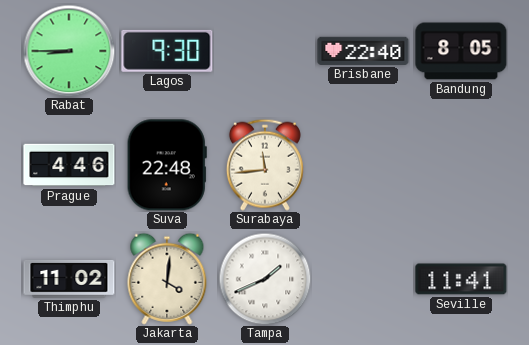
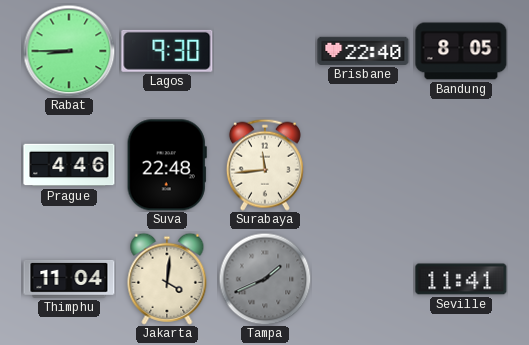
Thimphu: 11:02 -> 11:04
Tampa dial: white -> grey
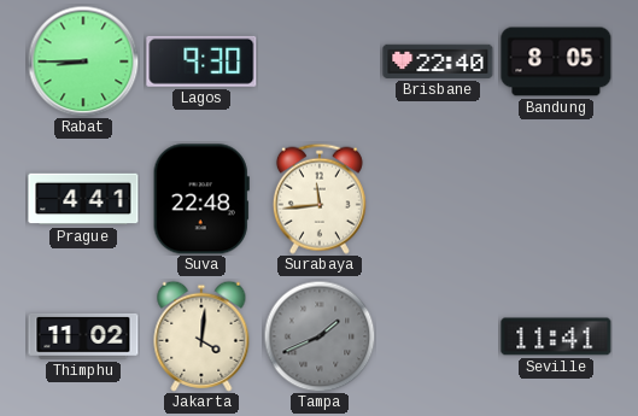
Prague: 4:46 -> 4:41
Thimphu: 11:04 -> 11:02
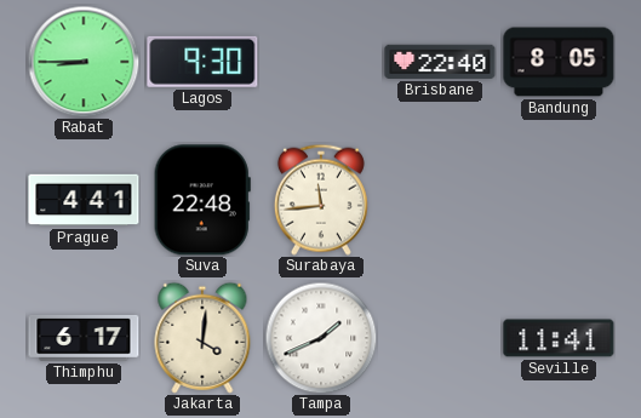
Thimphu: 11:02 -> 6:17
Tampa dial: grey -> white
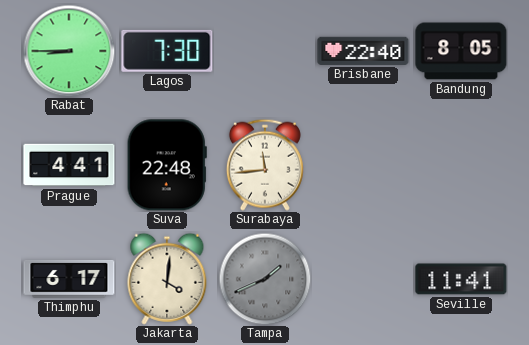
Lagos: 9:30 -> 7:30
Tampa dial: white -> grey
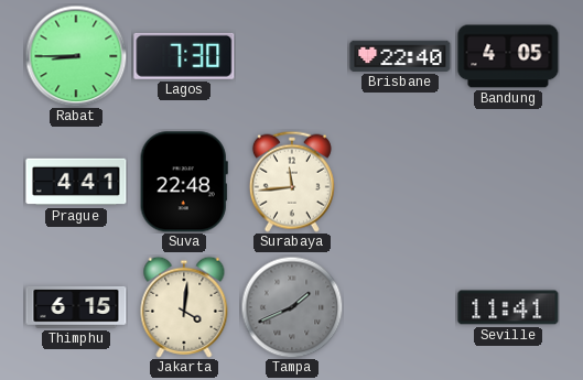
Bandung: 8:05 -> 4:05
Thimphu: 6:17 -> 6:15
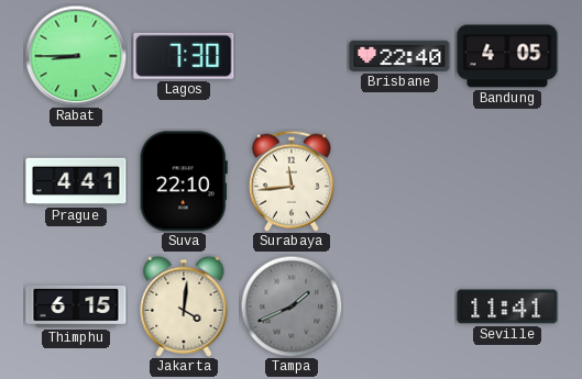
Suva: 22:48 -> 22:10
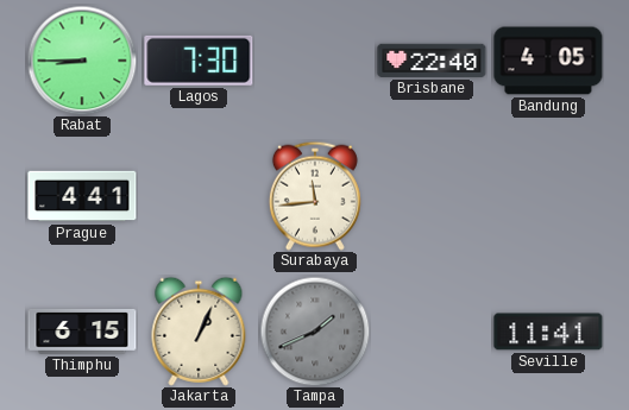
Suva: 22:10 -> none
Jakarta: 4:01 -> 1:04
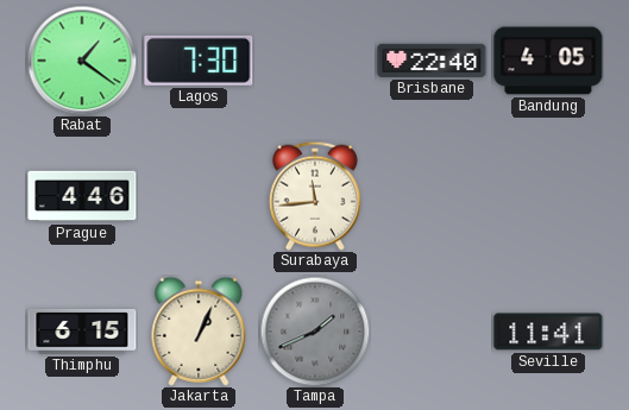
Rabat: 8:45 -> 1:21
Prague: 4:41 -> 4:46
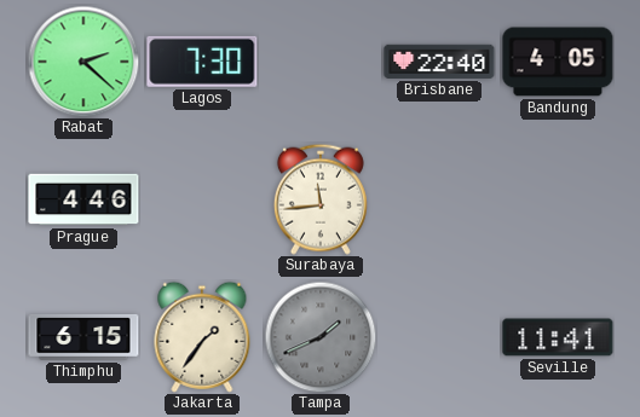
Rabat: 1:21 -> 2:22
Jakarta: 1:04 -> 1:36
